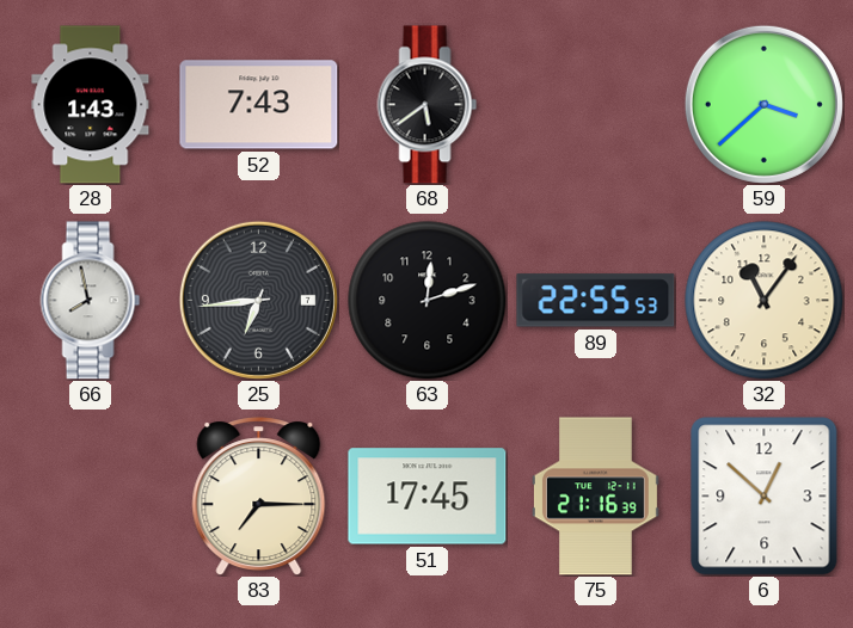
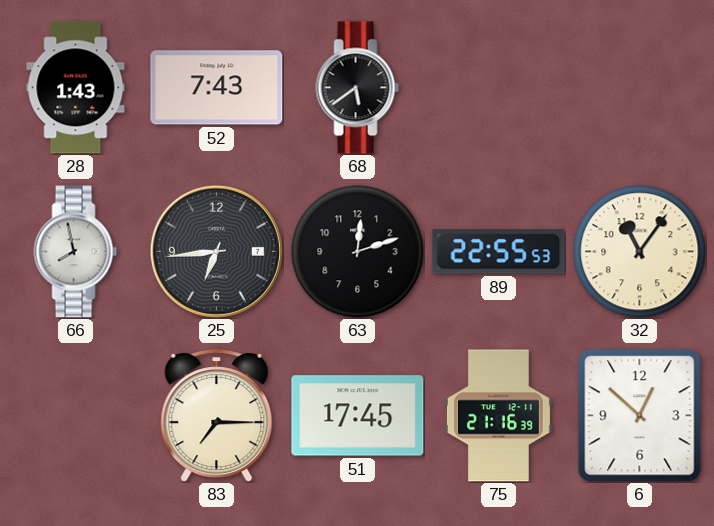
59: 3:38 -> none
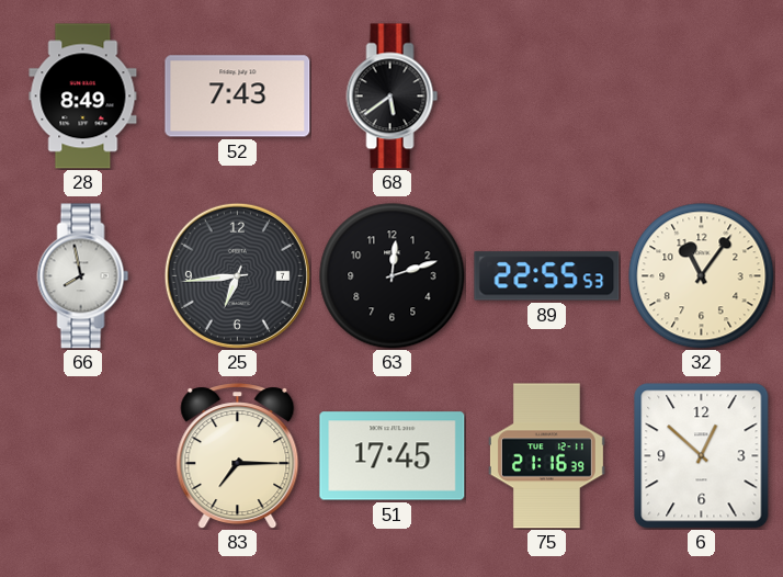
28: 1:43 -> 8:49
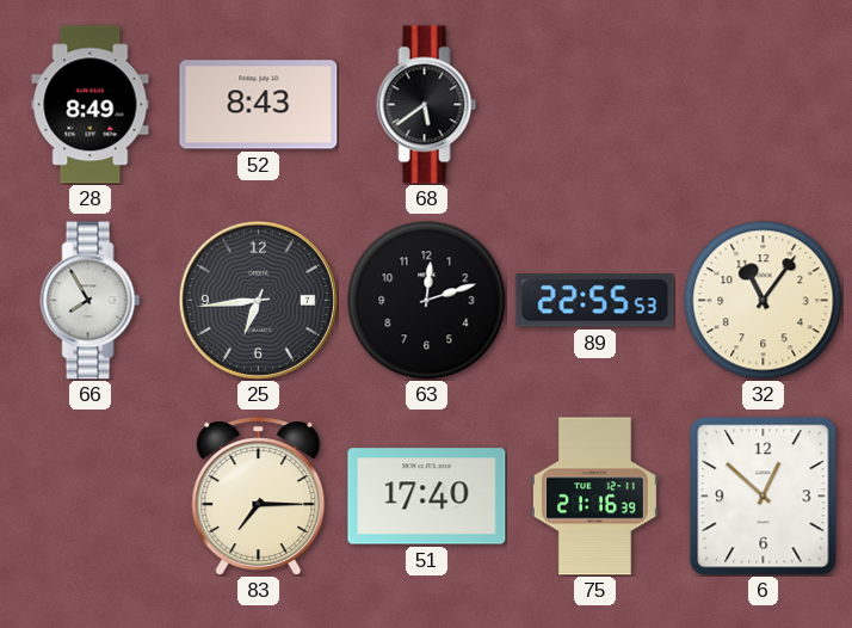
52: 7:43 -> 8:43
66: 7:58 -> 7:55
51: 17:45 -> 17:40
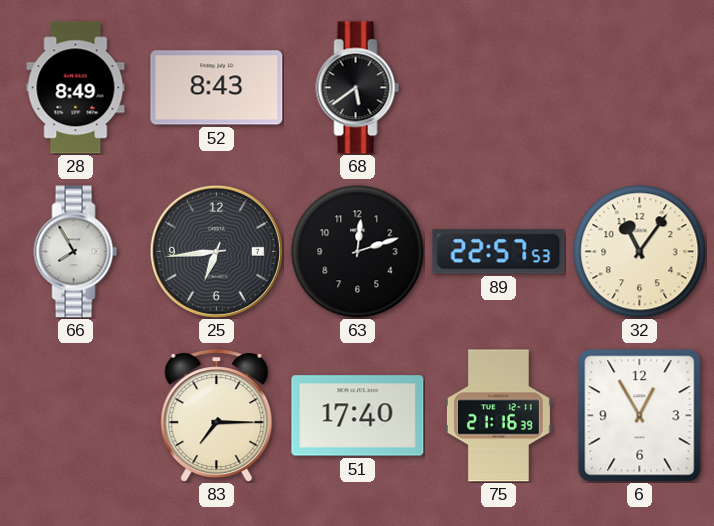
89: 22:55 -> 22:57
6: 12:52 -> 12:55
